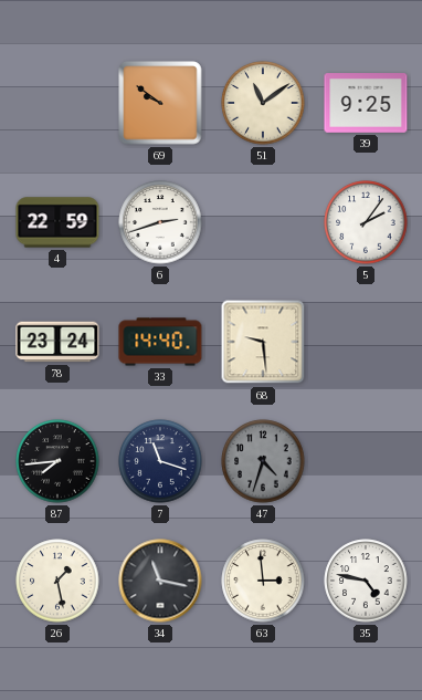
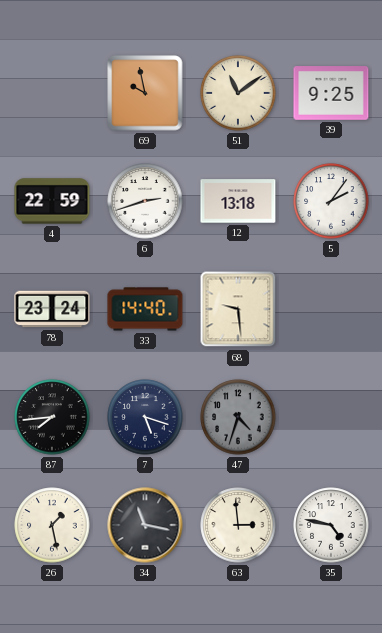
69: 9:51 -> 9:58
12: none -> 13:18
7: 11:18 -> 5:18
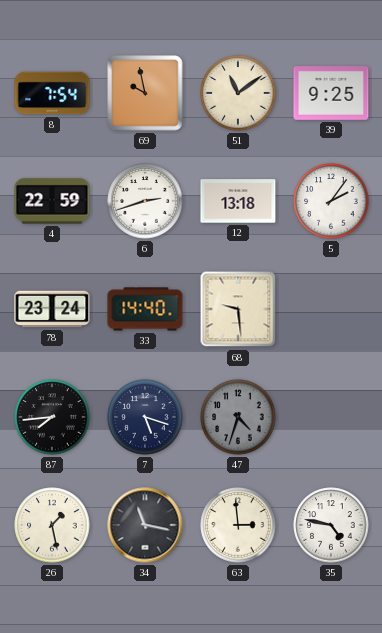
8: none -> 7:54
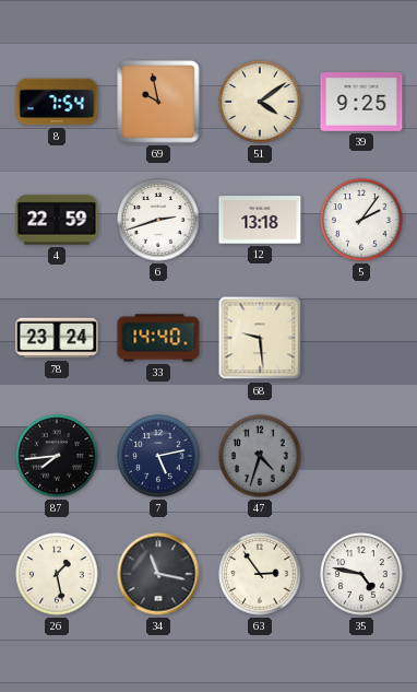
51: 11:09 -> 4:09
7: 5:18 -> 5:13
63: 2:59 -> 2:54
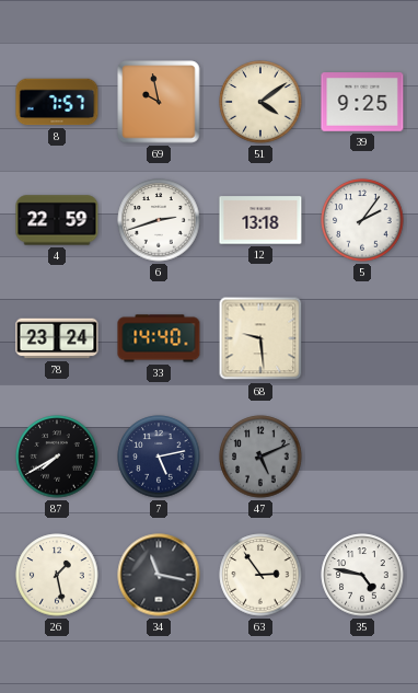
8: 7:54 -> 7:57
87: 7:44 -> 7:40
47: 4:33 -> 5:11
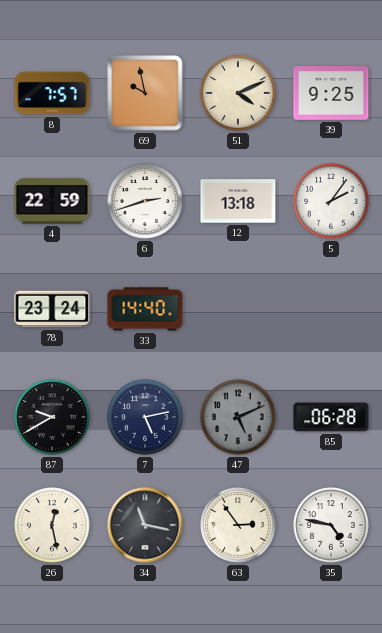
51: 4:09 -> 4:11
68: 9:29 -> none
87: 7:40 -> 9:40
85: none -> 06:28
26: 1:28 -> 12:28
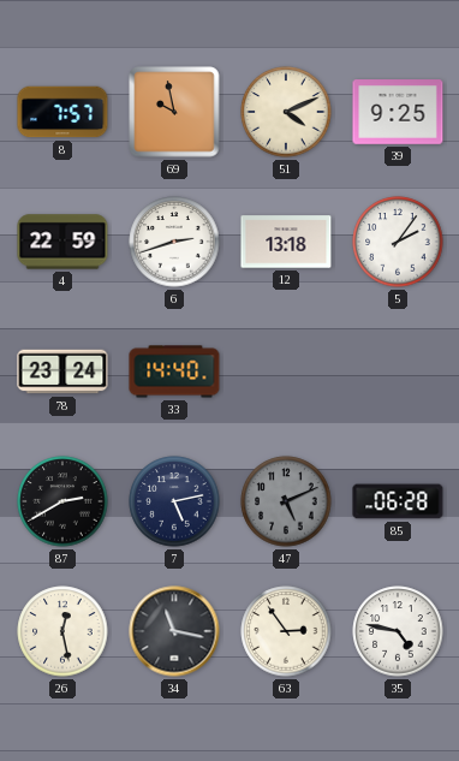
87: 9:40 -> 2:40
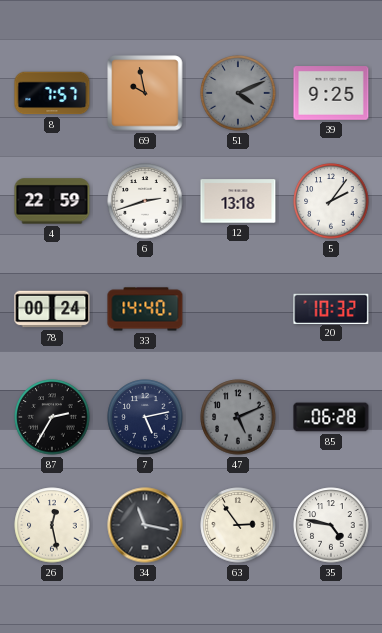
51 dial: cream -> grey
78: 23:24 -> 00:24
20: none -> 10:32
87: 2:40 -> 2:35
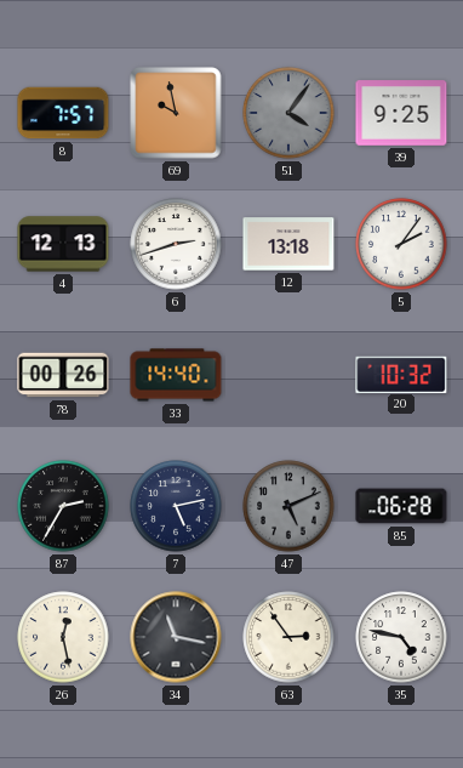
51: 4:11 -> 4:06
4: 22:59 -> 12:13
78: 00:24 -> 00:26
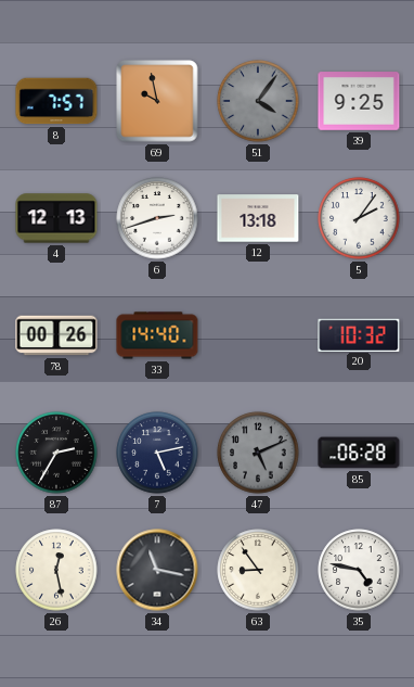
63: 2:54 -> 8:54
